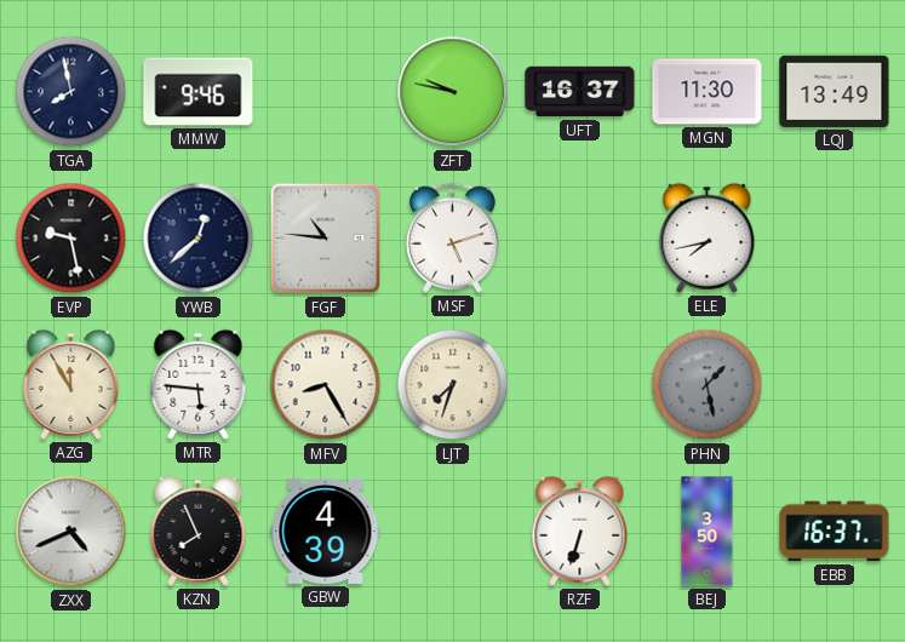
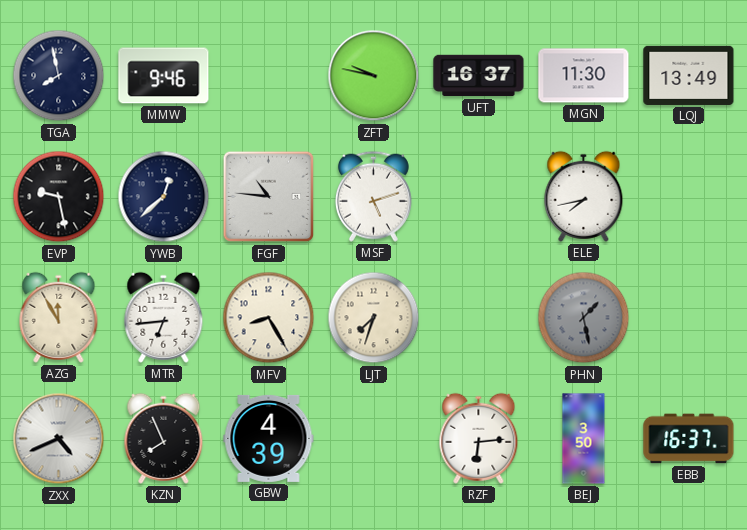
MTR: 5:46 -> 6:44
RZF: 6:33 -> 6:14
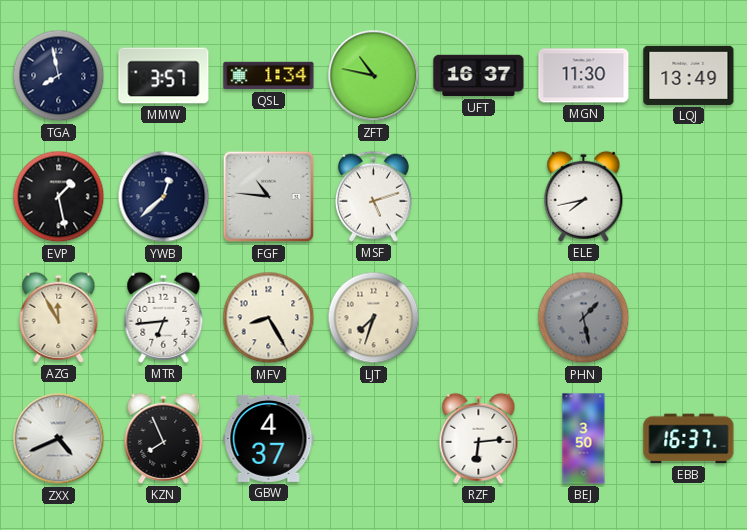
MMW: 9:46 -> 3:57
QSL: none -> 1:34
ZFT: 9:47 -> 10:47
EVP: 9:28 -> 1:28
GBW: 4:39 -> 4:37
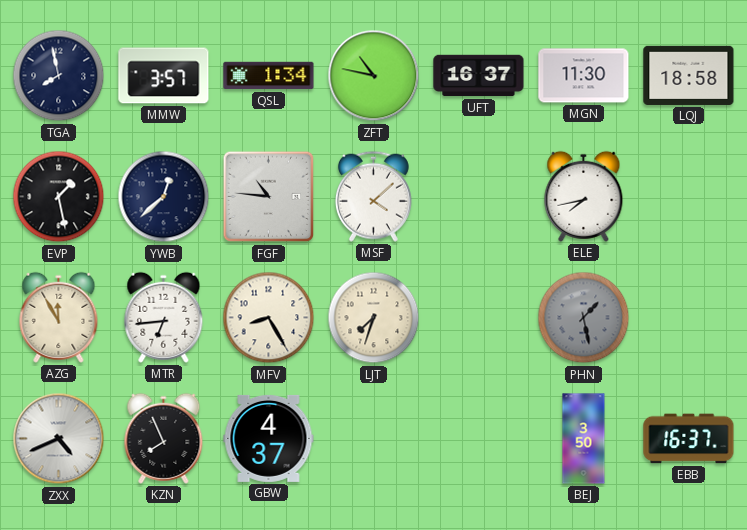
LQJ: 13:49 -> 18:58
MSF: 5:12 -> 4:08
RZF: 6:14 -> none
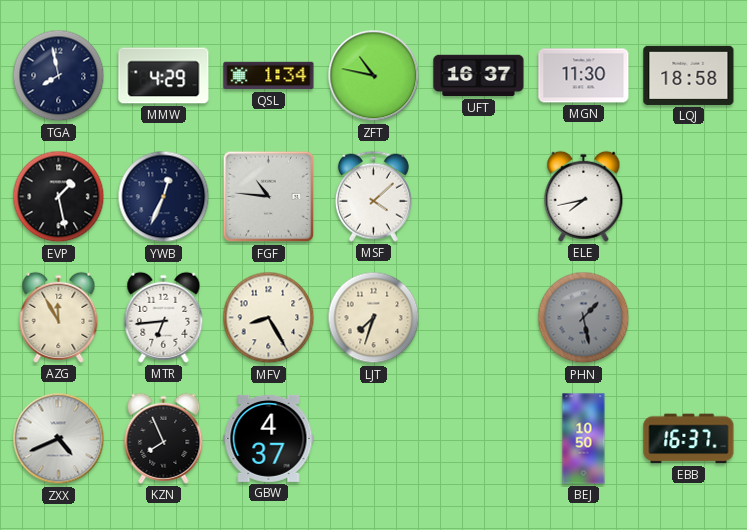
MMW: 3:57 -> 4:29
YWB: 12:38 -> 12:34
BEJ: 3:50 -> 10:50
